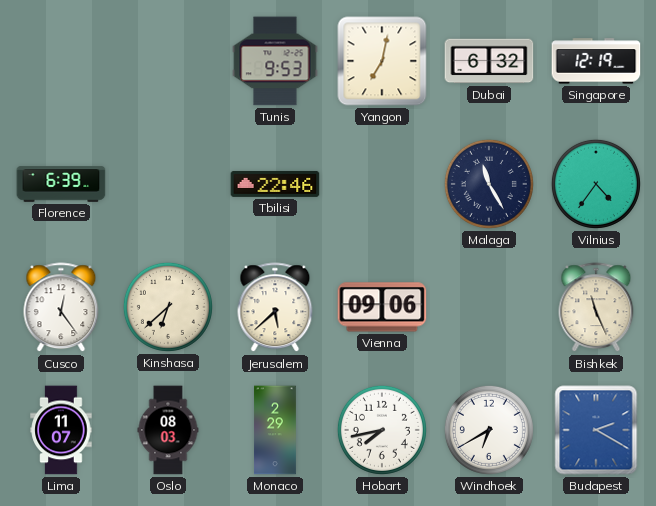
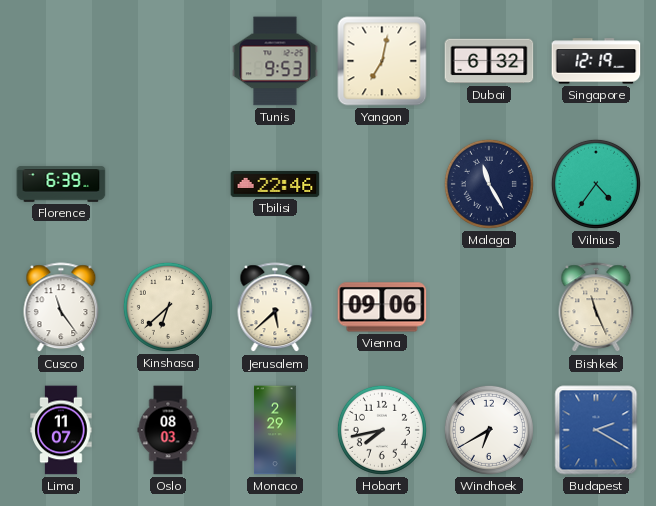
Cusco: 12:24 -> 11:24
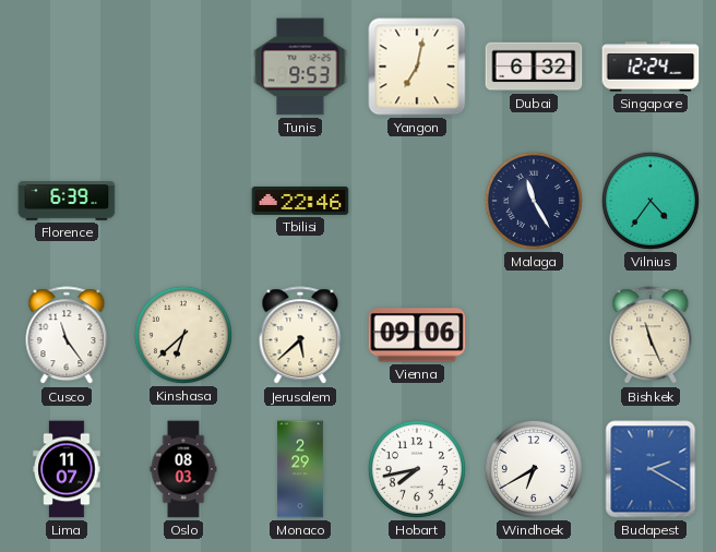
Singapore: 12:19 -> 12:24
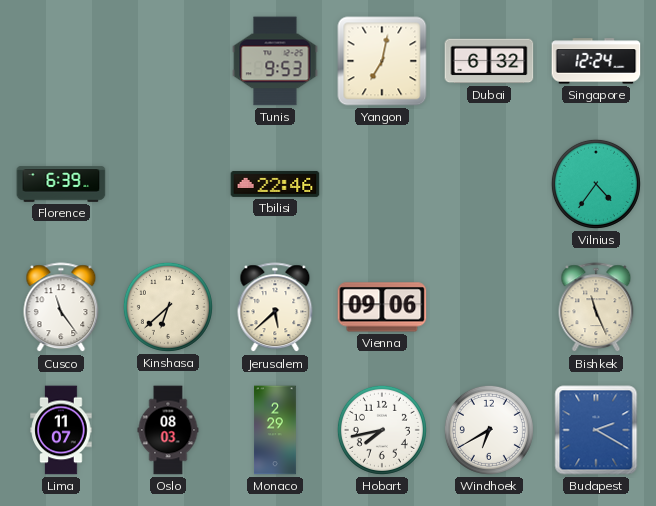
Malaga: 11:25 -> none
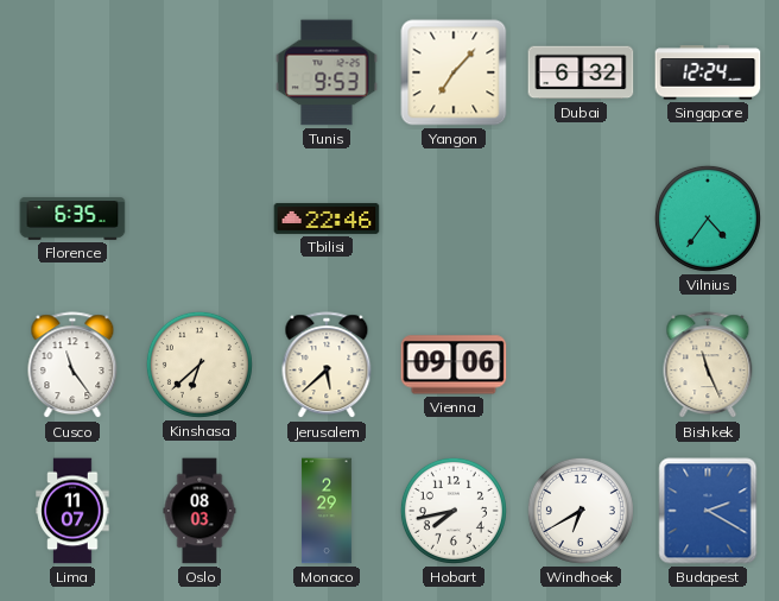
Yangon: 7:02 -> 7:07
Florence: 6:39 -> 6:35
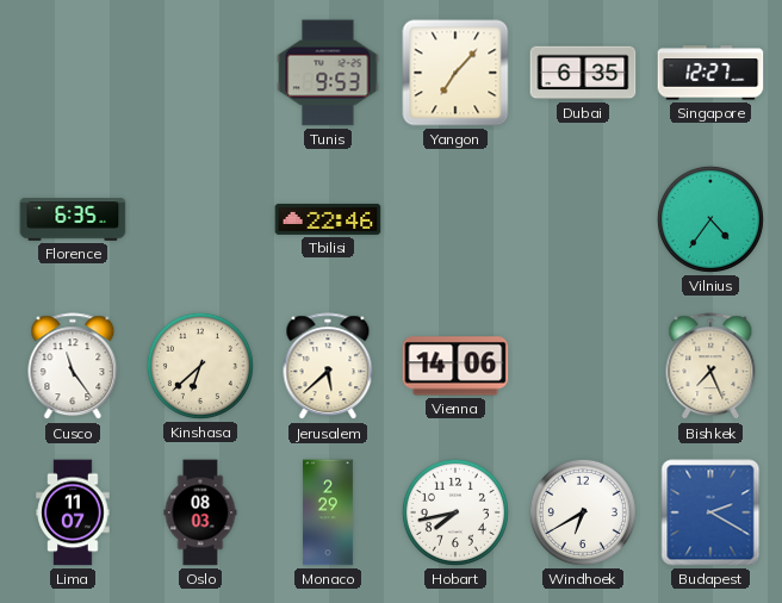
Dubai: 6:32 -> 6:35
Singapore: 12:24 -> 12:27
Vienna: 09:06 -> 14:06
Bishkek: 11:26 -> 7:26
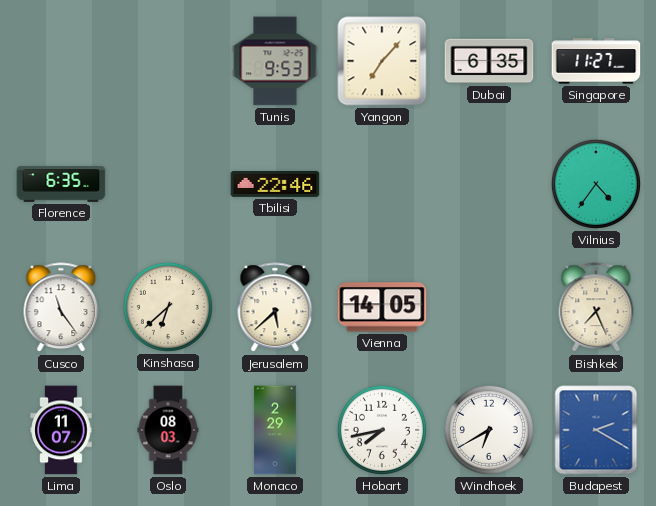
Singapore: 12:27 -> 11:27
Vienna: 14:06 -> 14:05
